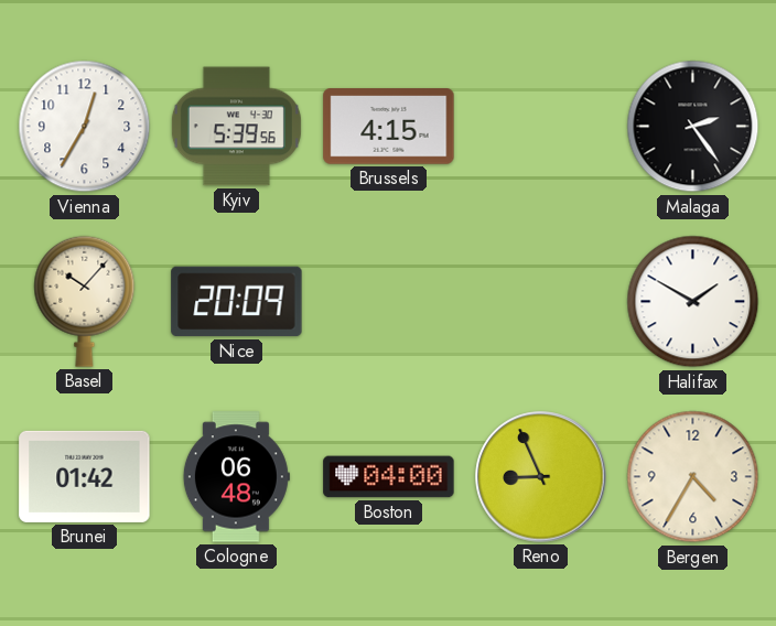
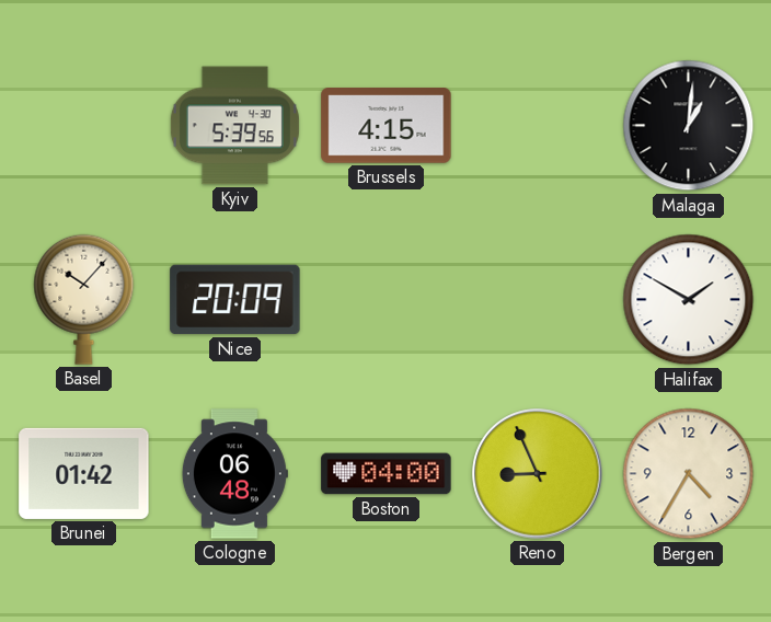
Vienna: 12:35 -> none
Malaga: 2:24 -> 1:01
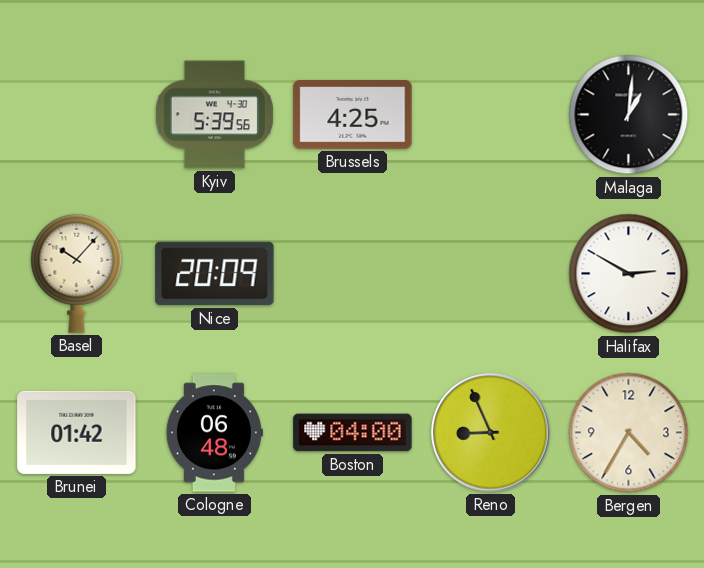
Brussels: 4:15 -> 4:25
Halifax: 1:50 -> 2:50
